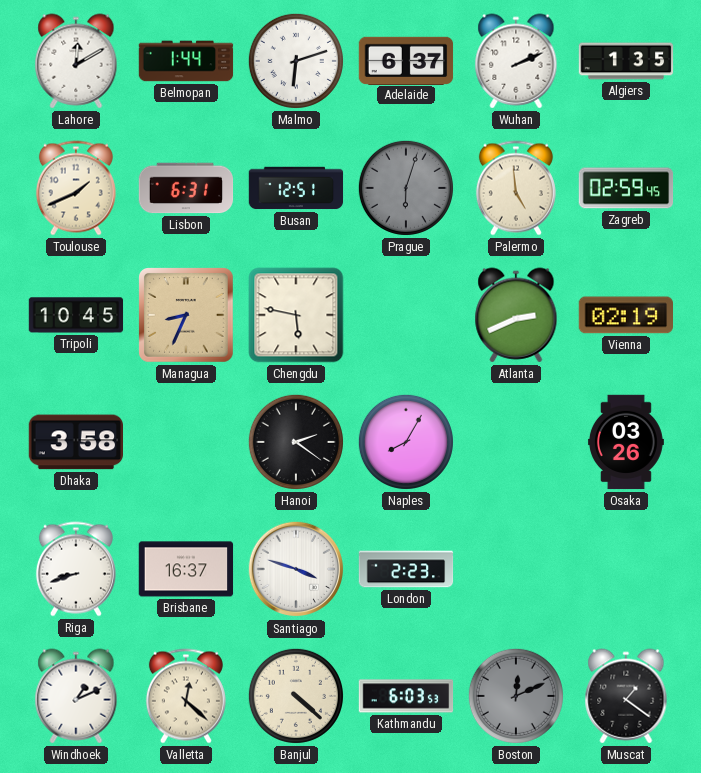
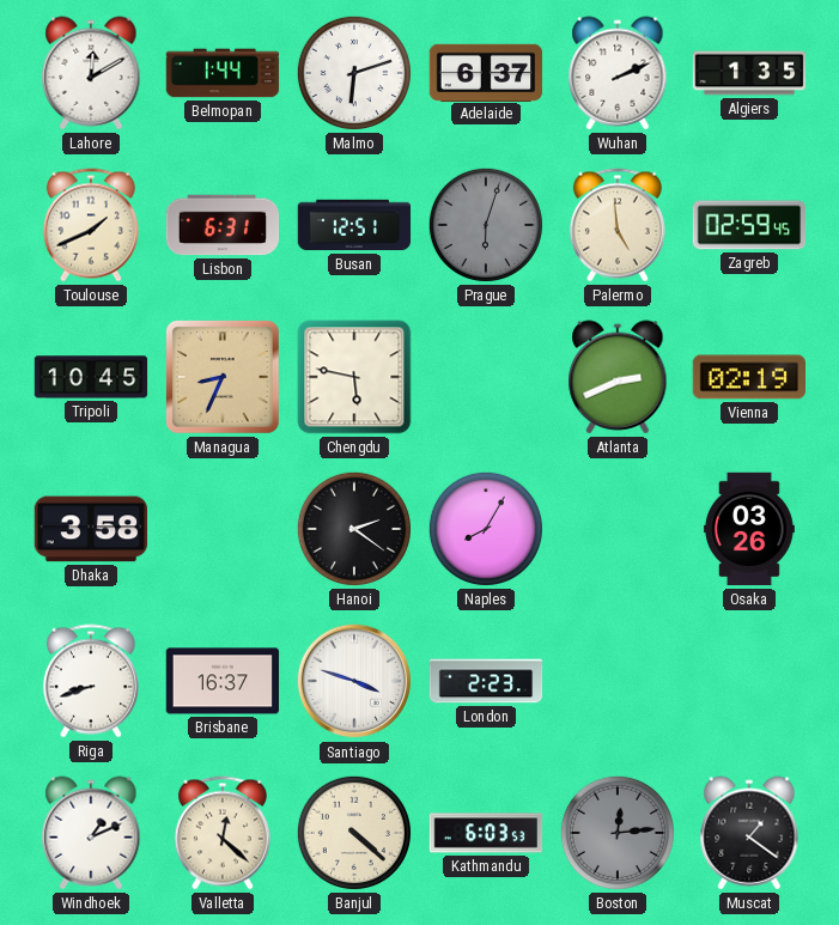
Boston: 12:11 -> 12:14
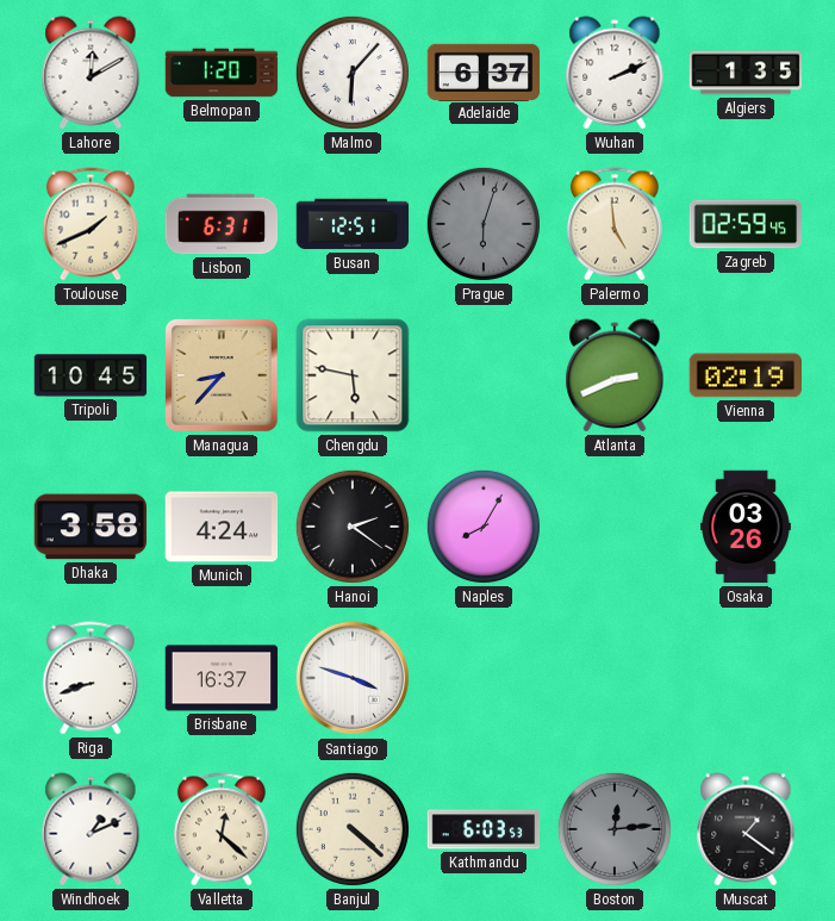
Belmopan: 1:44 -> 1:20
Malmo: 6:12 -> 6:07
Managua: 8:34 -> 8:37
Munich: none -> 4:24
London: 2:23 -> none
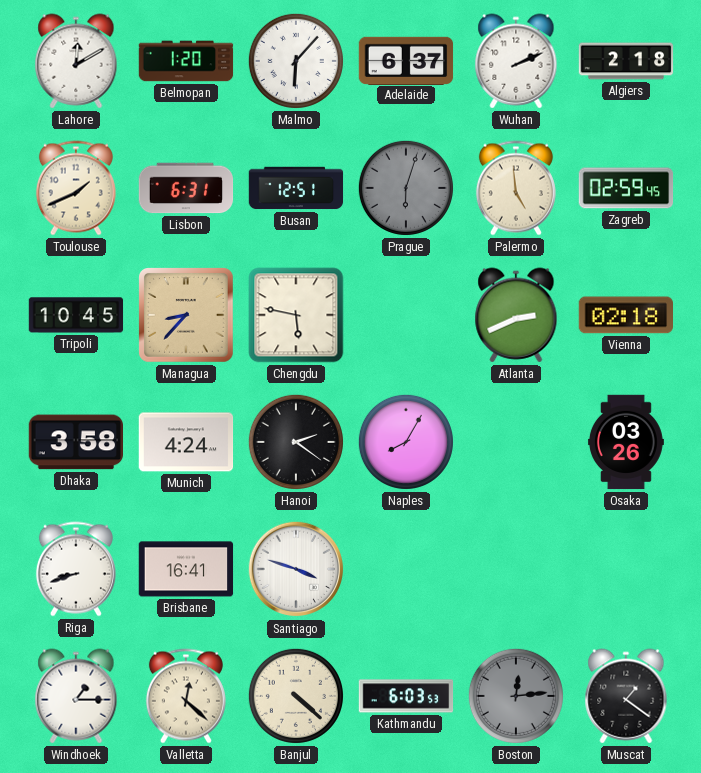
Algiers: 1:35 -> 2:18
Vienna: 02:19 -> 02:18
Brisbane: 16:37 -> 16:41
Windhoek: 1:11 -> 1:15
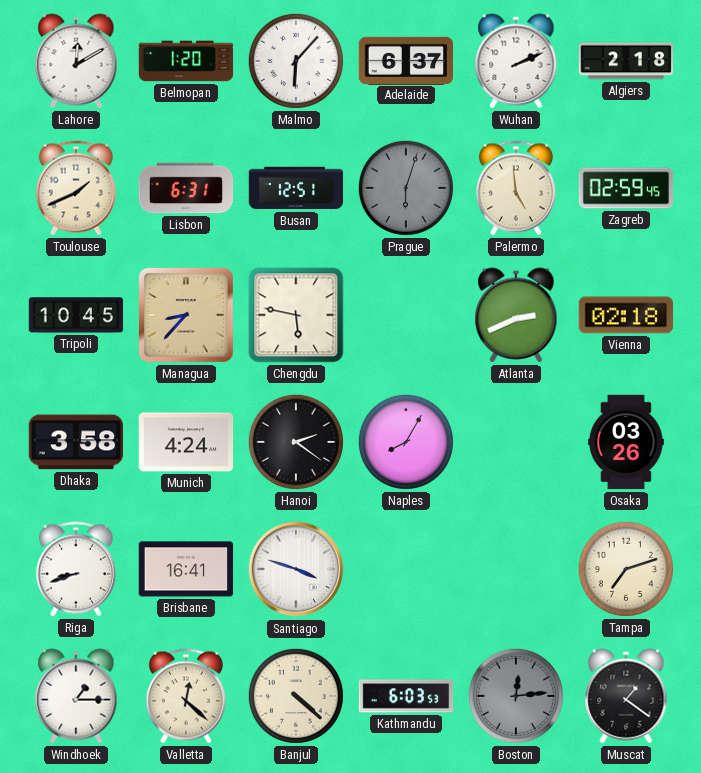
Tampa: none -> 7:12
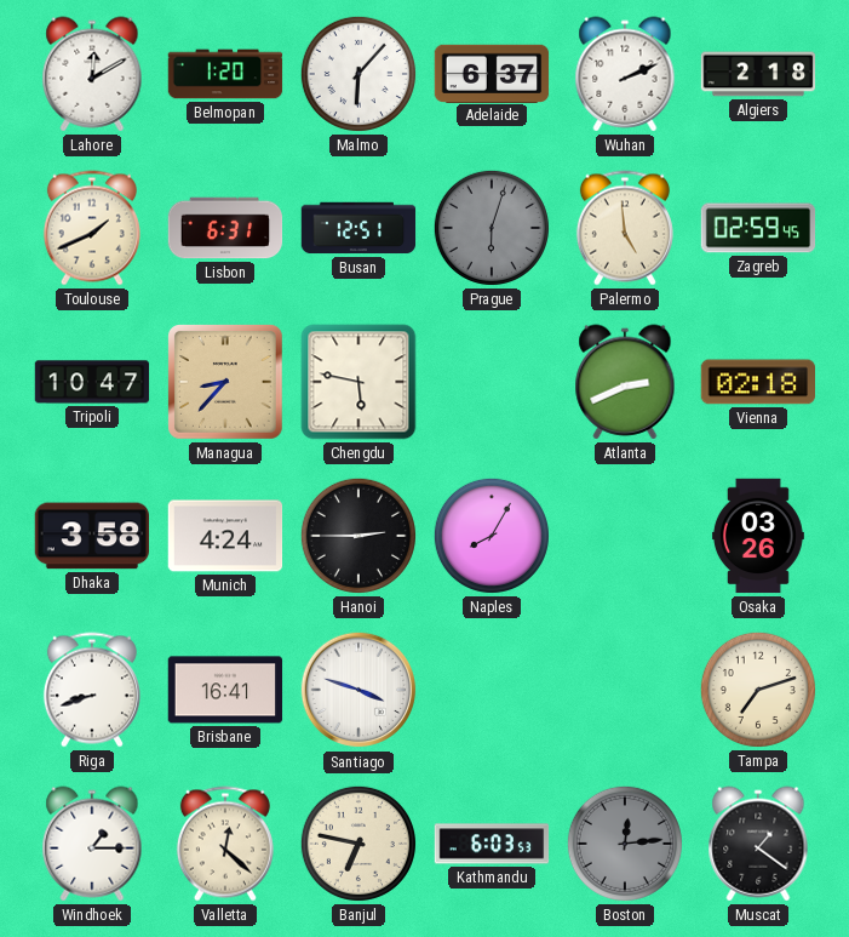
Tripoli: 10:45 -> 10:47
Hanoi: 2:21 -> 2:45
Banjul: 4:22 -> 6:47
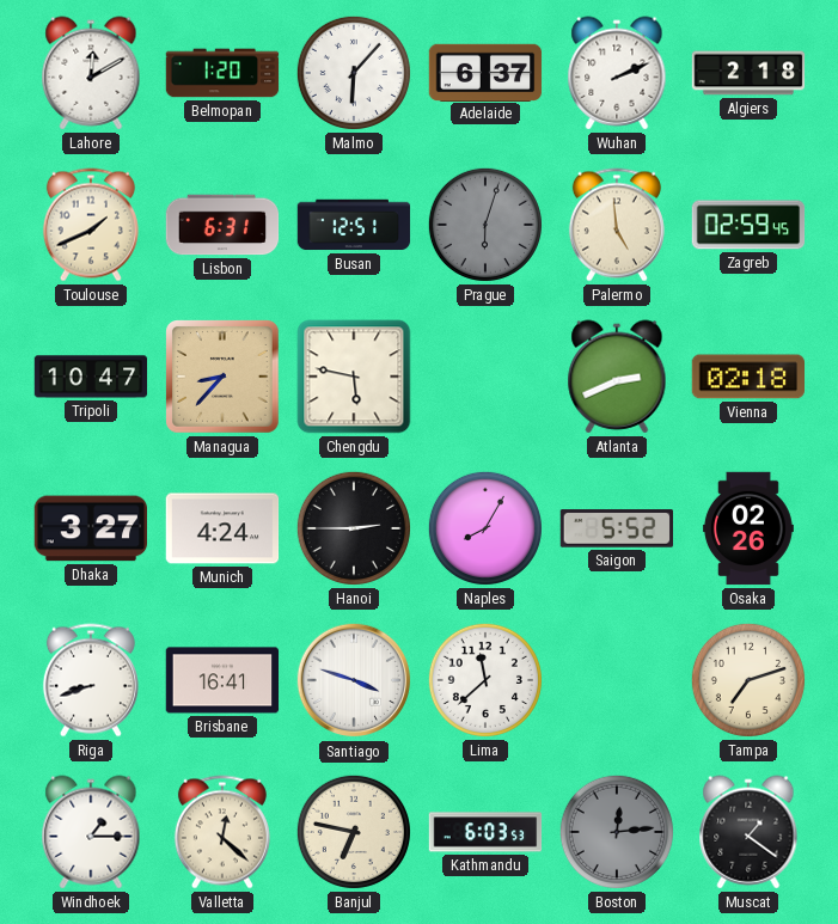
Dhaka: 3:58 -> 3:27
Saigon: none -> 5:52
Osaka: 03:26 -> 02:26
Lima: none -> 11:38
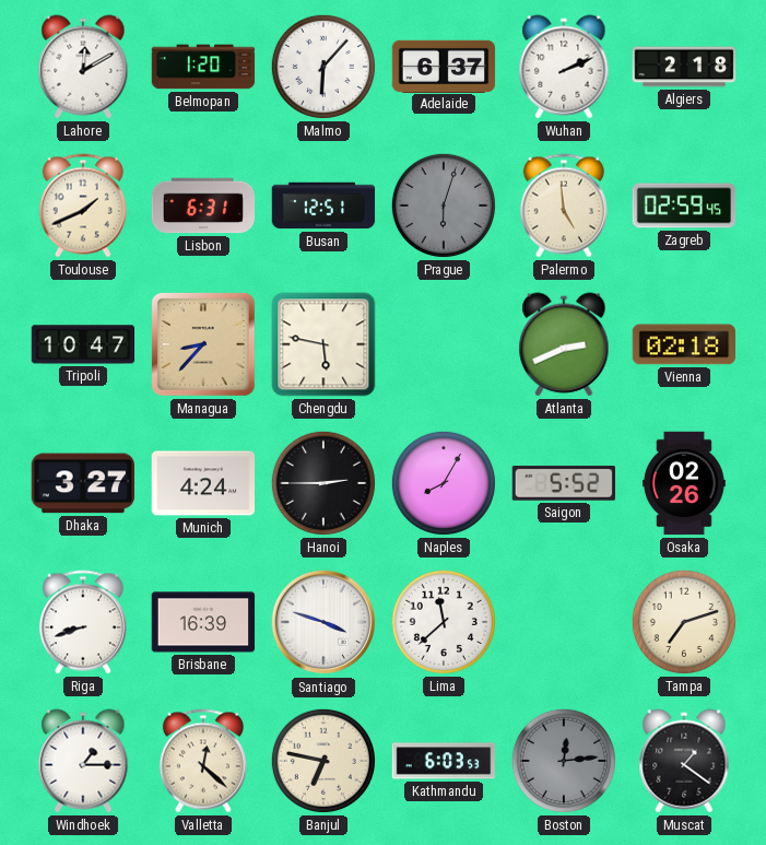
Brisbane: 16:41 -> 16:39
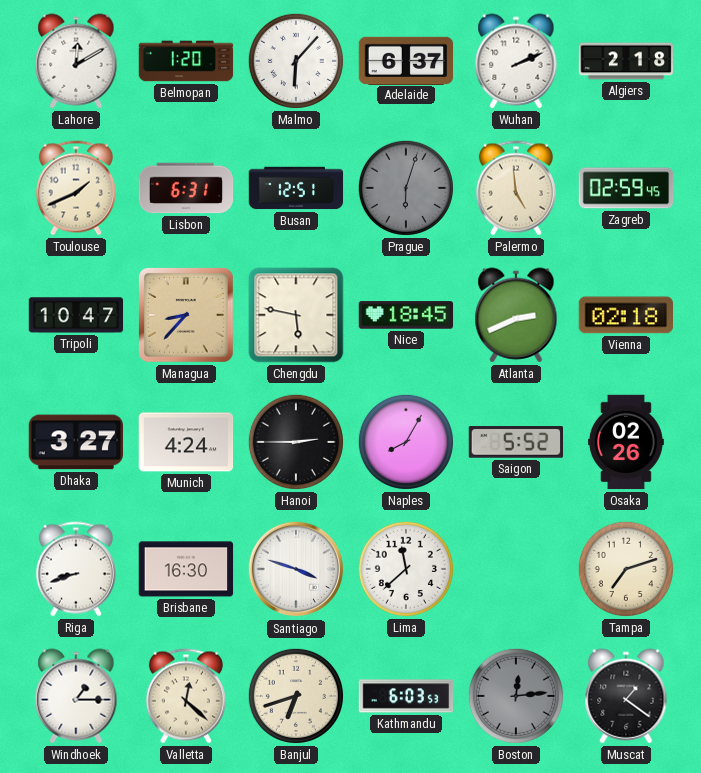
Nice: none -> 18:45
Brisbane: 16:39 -> 16:30
Banjul: 6:47 -> 6:42
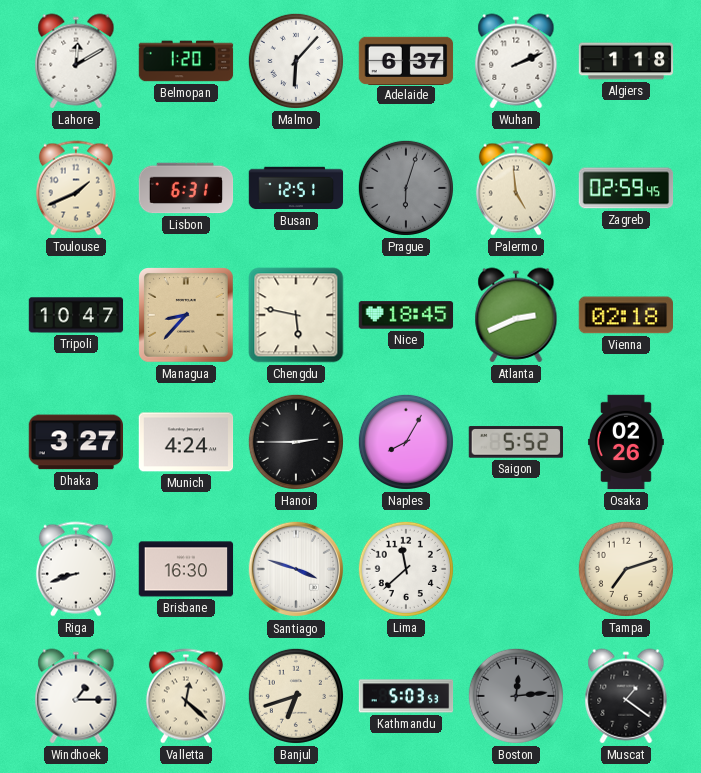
Algiers: 2:18 -> 1:18
Kathmandu: 6:03 -> 5:03
